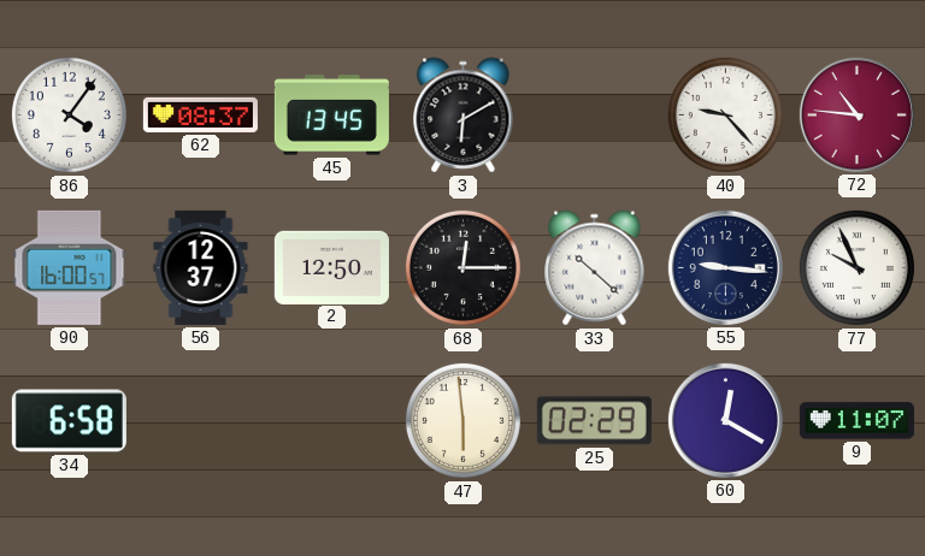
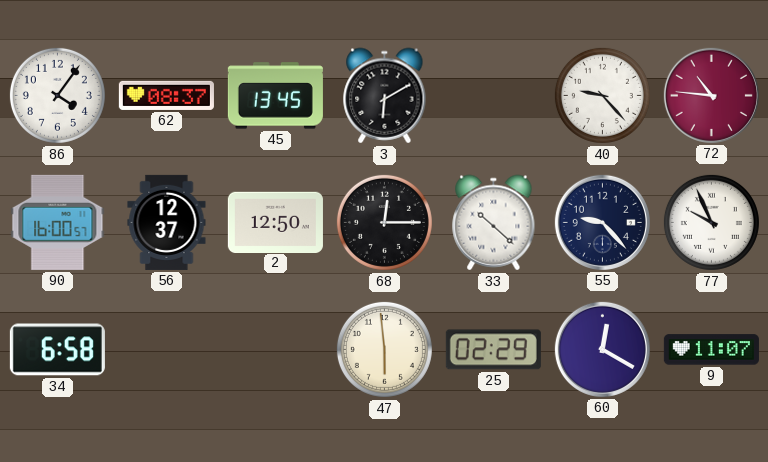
55: 9:16 -> 9:23
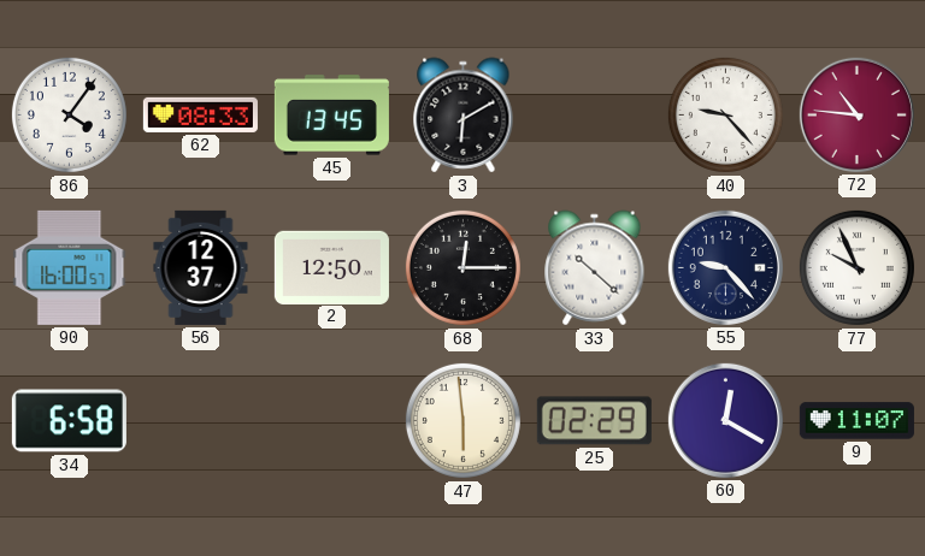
62: 08:37 -> 08:33
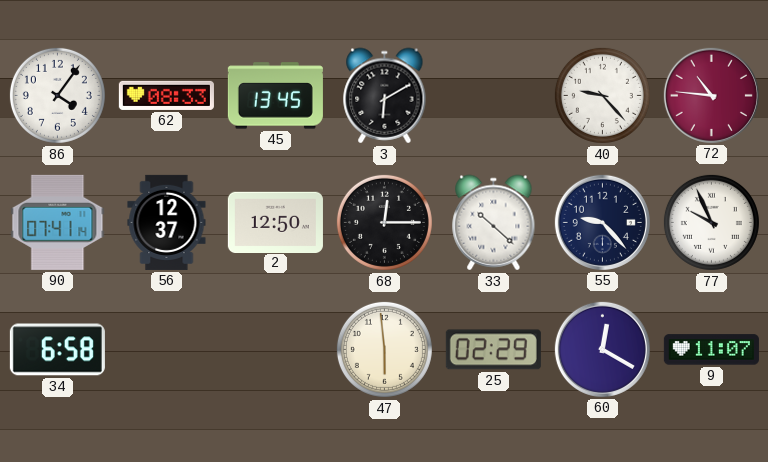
90: 16:00 -> 07:41
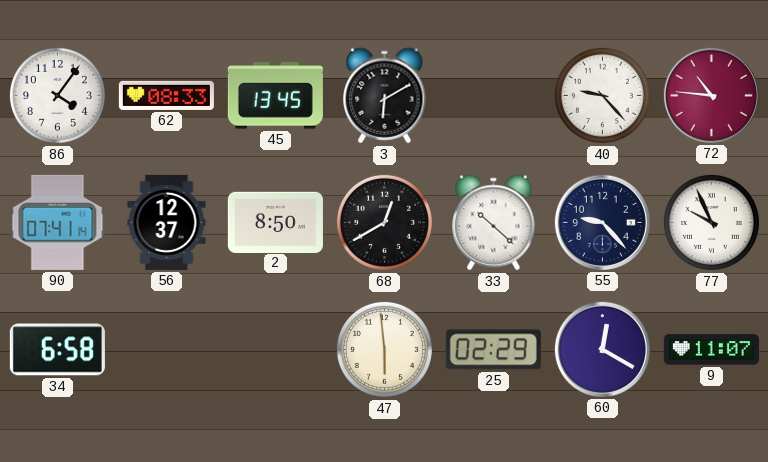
2: 12:50 -> 8:50
68: 12:15 -> 12:40
